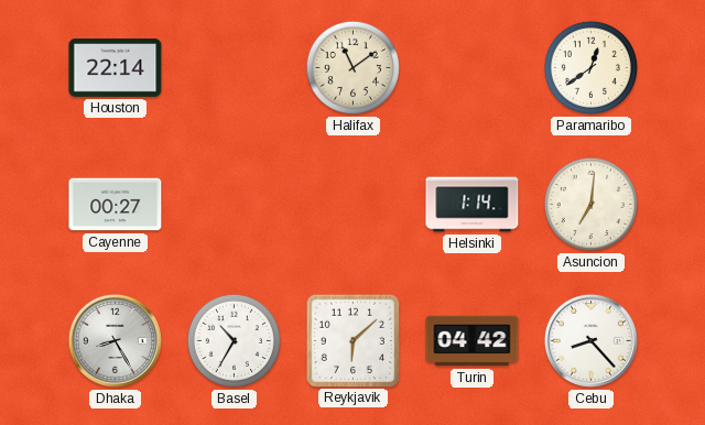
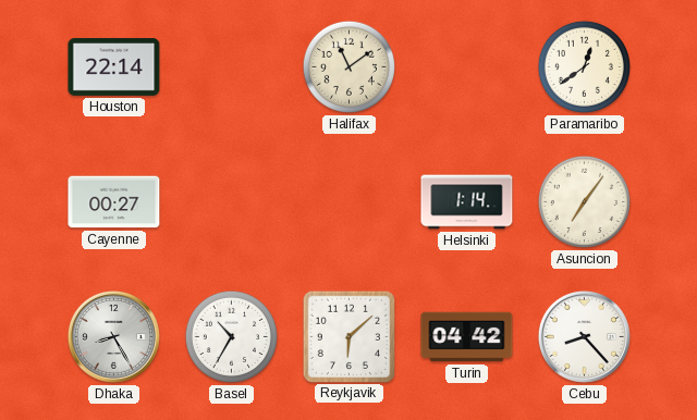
Asuncion: 7:01 -> 7:06
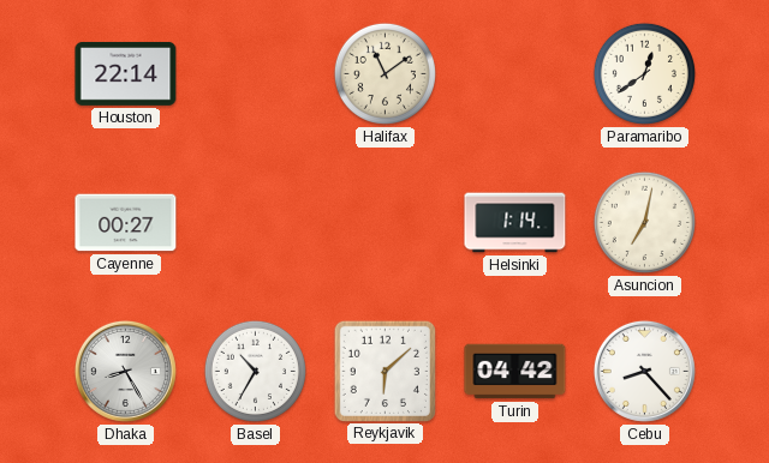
Asuncion: 7:06 -> 7:02
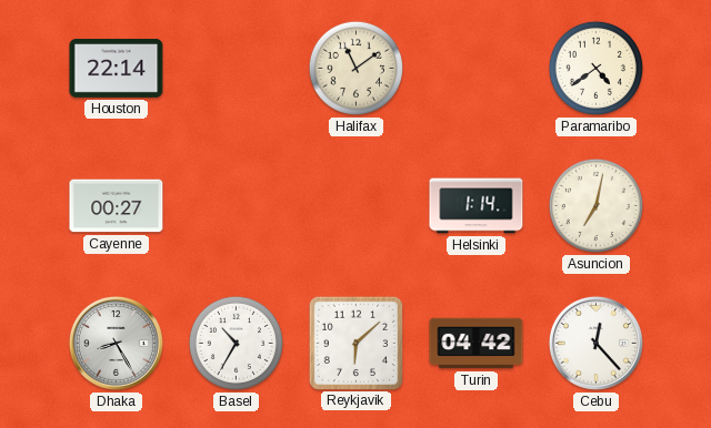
Paramaribo: 12:39 -> 4:39
Cebu: 8:23 -> 12:23
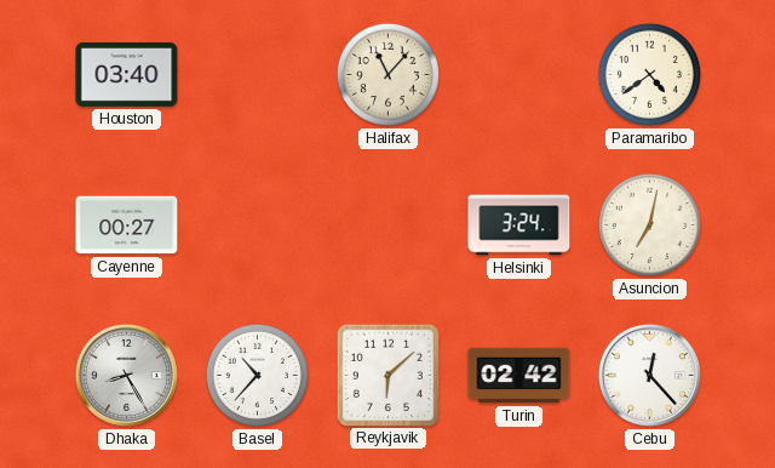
Houston: 22:14 -> 03:40
Halifax: 11:09 -> 11:07
Helsinki: 1:14 -> 3:24
Basel: 10:35 -> 10:37
Turin: 04:42 -> 02:42
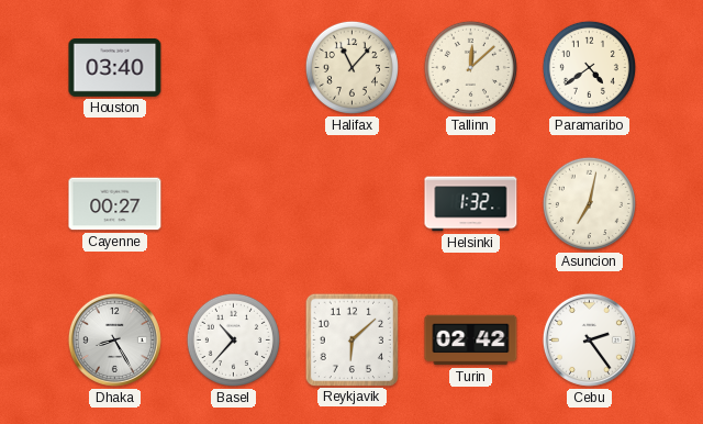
Tallinn: none -> 12:08
Helsinki: 3:24 -> 1:32
Cebu: 12:23 -> 2:24
